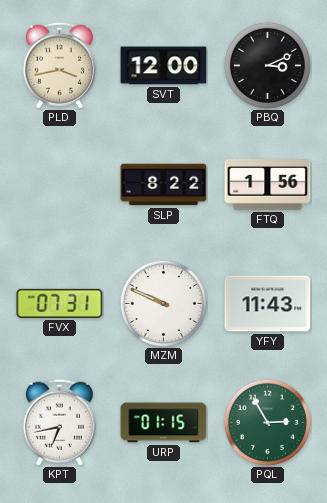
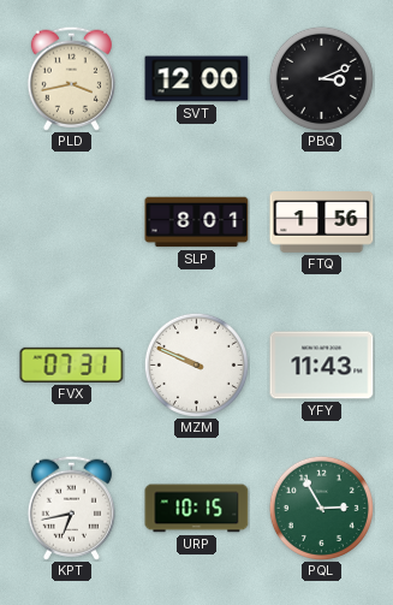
SLP: 8:22 -> 8:01
URP: 01:15 -> 10:15
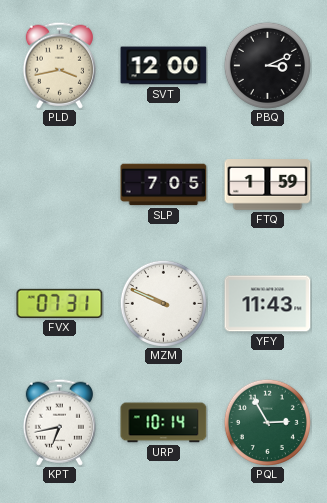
SLP: 8:01 -> 7:05
FTQ: 1:56 -> 1:59
URP: 10:15 -> 10:14
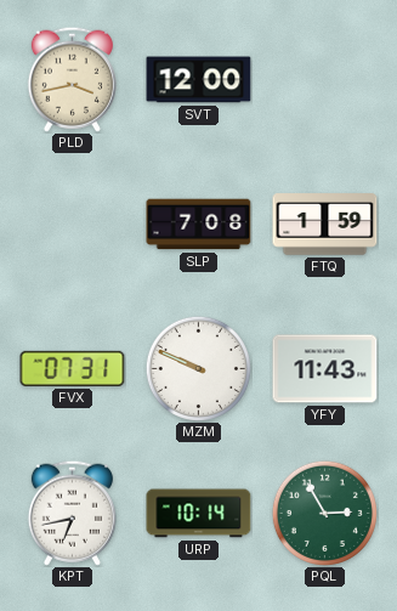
PBQ: 3:11 -> none
SLP: 7:05 -> 7:08
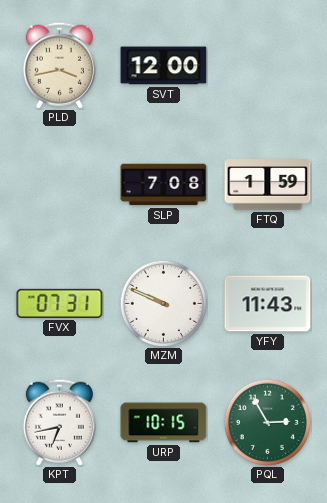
URP: 10:14 -> 10:15
